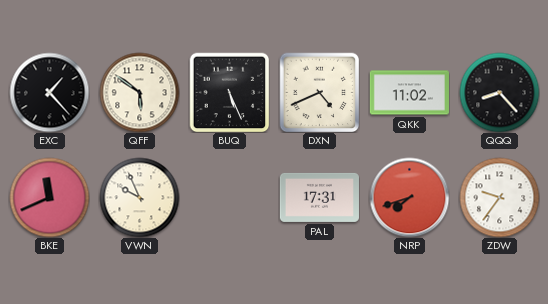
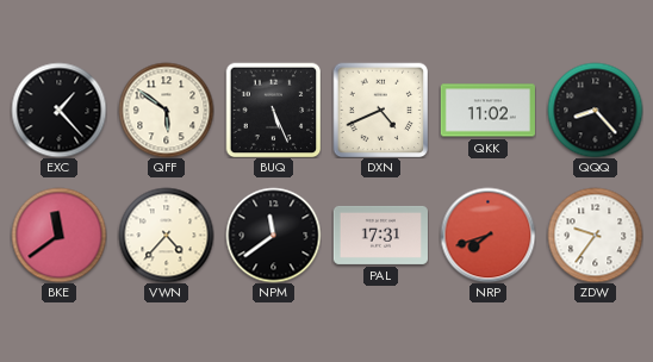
BKE: 11:41 -> 11:39
VWN: 9:56 -> 4:37
NPM: none -> 11:39
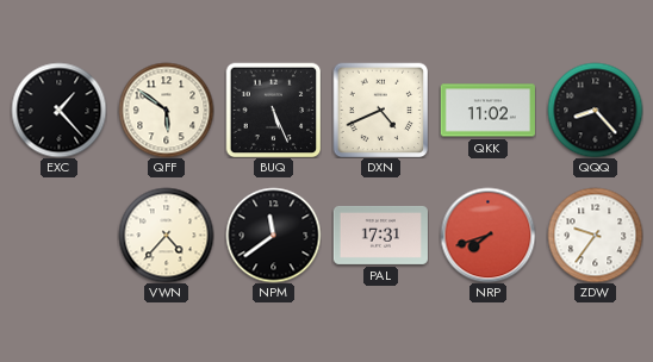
BKE: 11:39 -> none
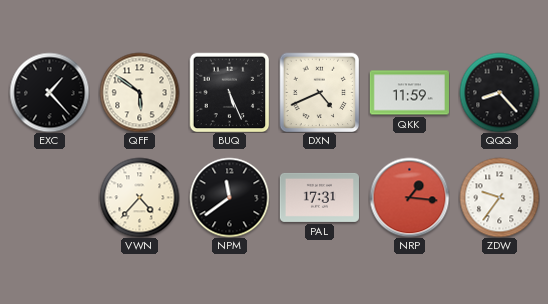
QKK: 11:02 -> 11:59
NRP: 7:42 -> 1:16
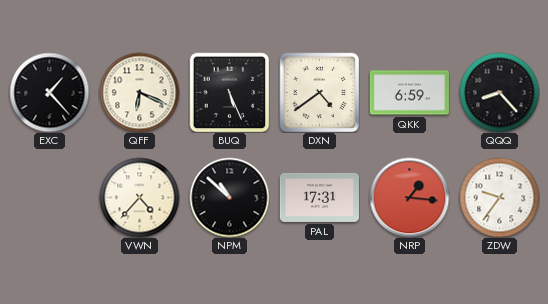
QFF: 5:51 -> 6:19
DXN: 4:41 -> 4:39
QKK: 11:59 -> 6:59
NPM: 11:39 -> 10:52
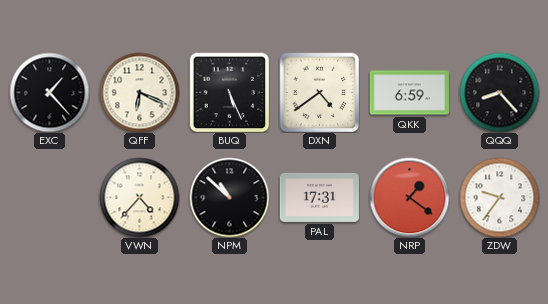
NRP: 1:16 -> 1:21
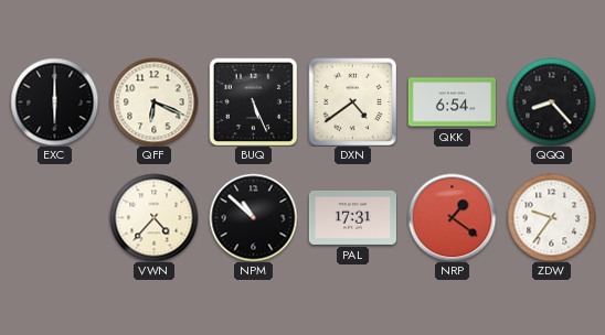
EXC: 1:23 -> 6:00
QKK: 6:59 -> 6:54
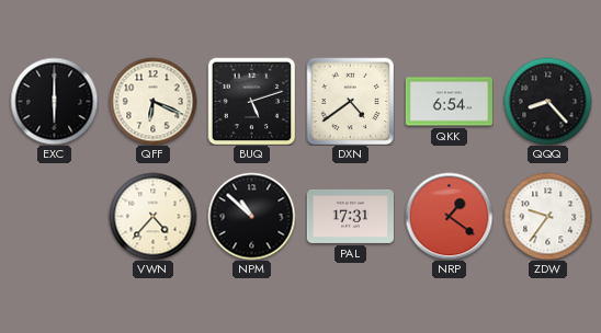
BUQ: 5:26 -> 5:12
